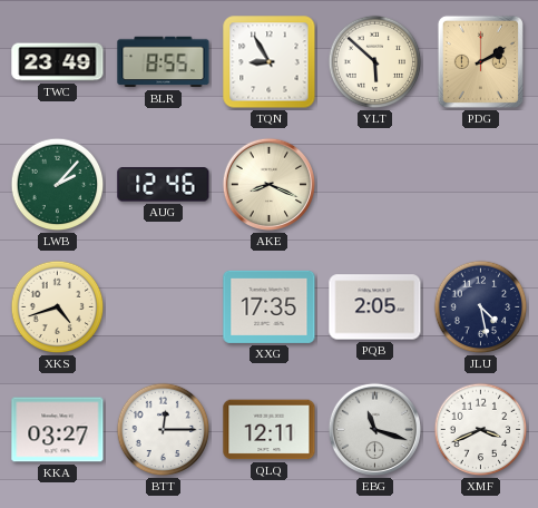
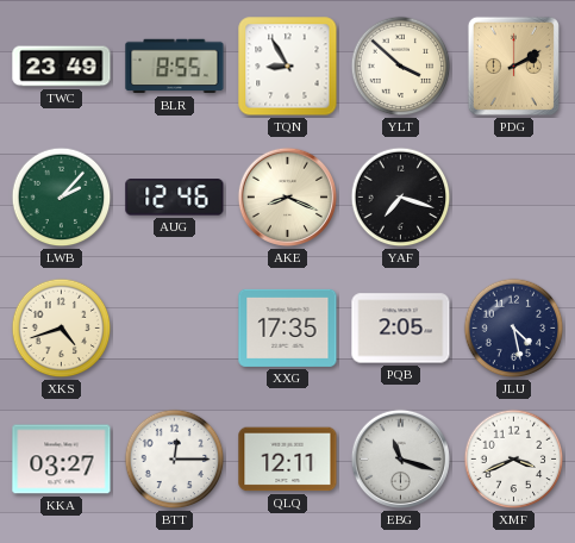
YLT: 5:52 -> 3:52
YAF: none -> 7:18
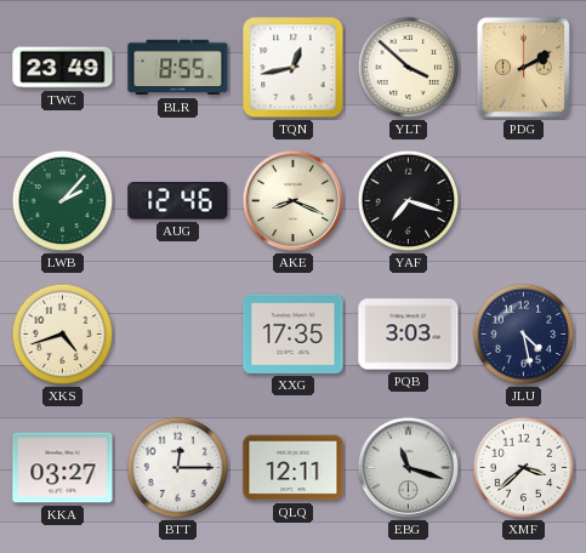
TQN: 8:55 -> 12:43
PQB: 2:05 -> 3:03
XMF: 3:41 -> 3:38
